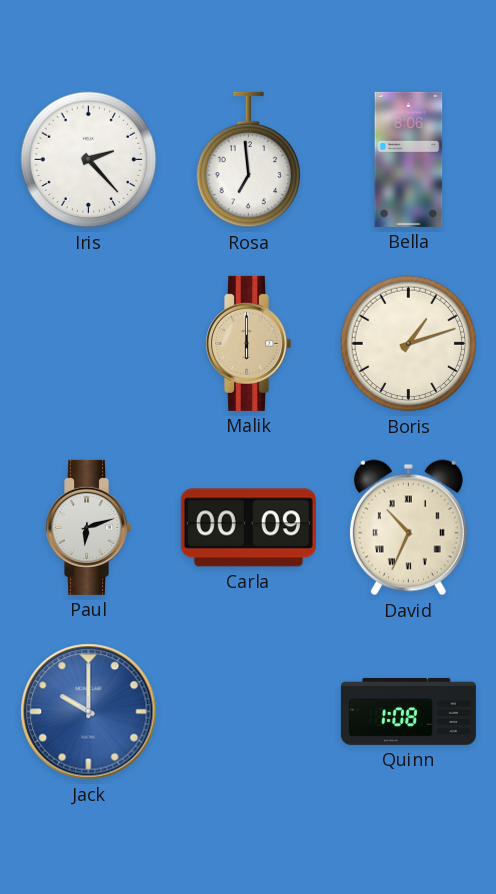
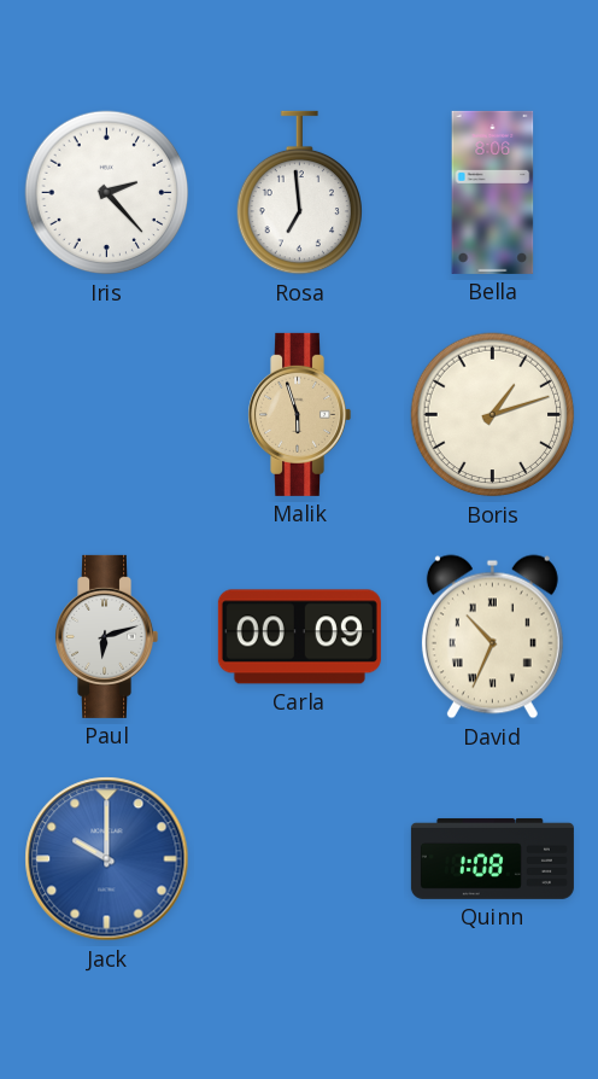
Malik: 6:00 -> 5:57
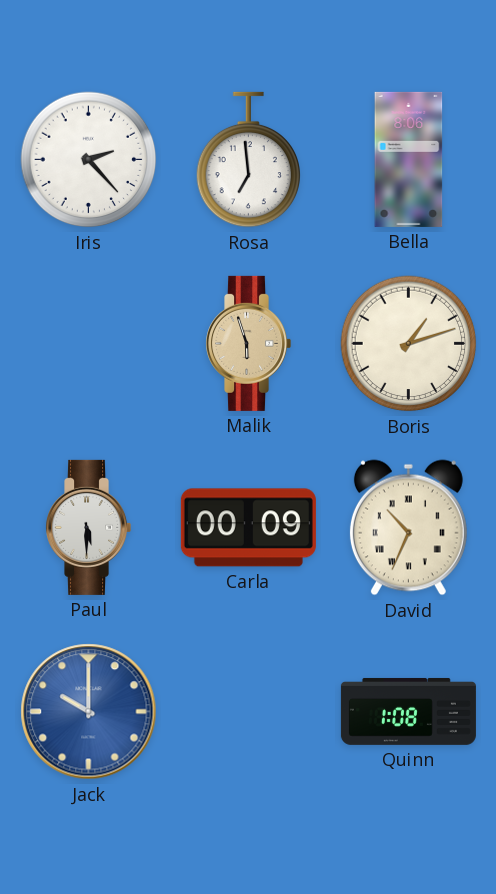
Paul: 6:12 -> 5:30
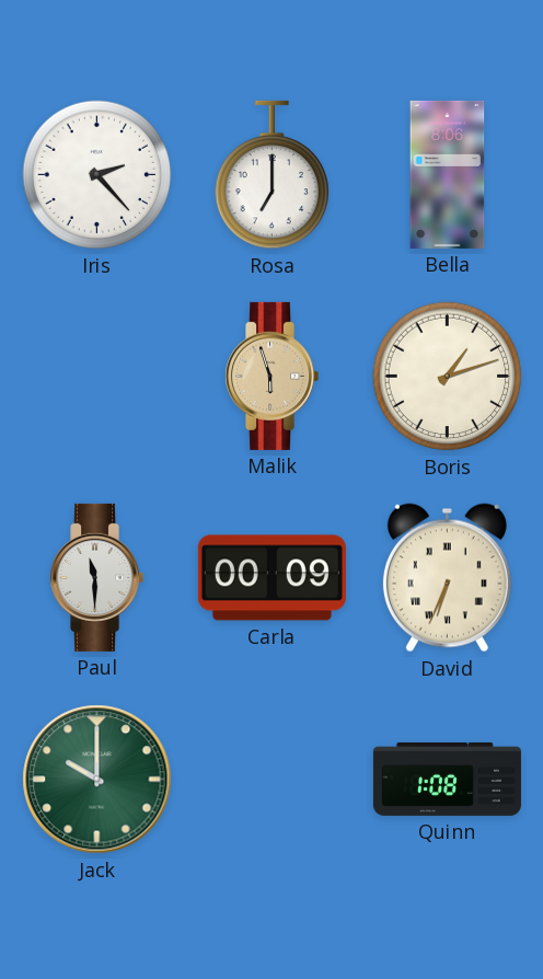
Rosa: 6:59 -> 7:00
Paul: 5:30 -> 11:30
David: 10:34 -> 6:34
Jack dial: blue -> green
